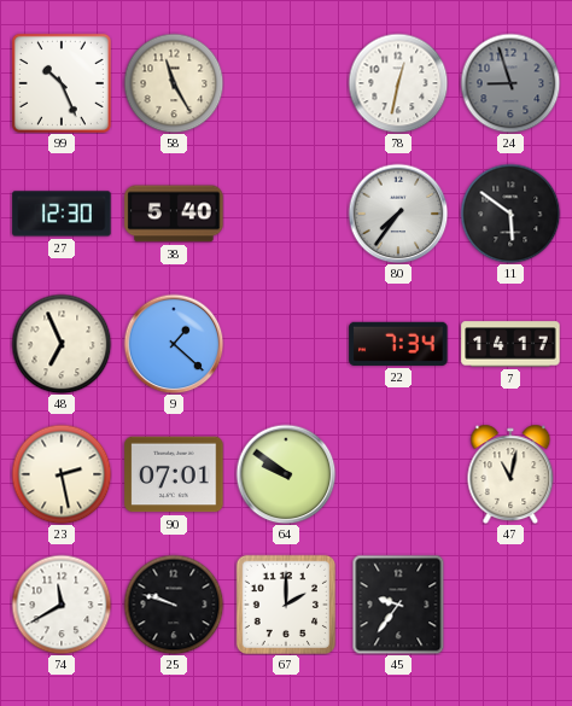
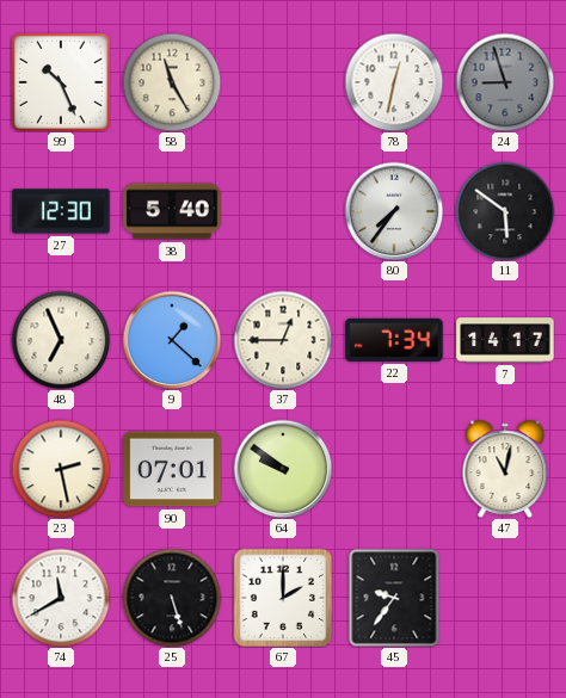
37: none -> 12:45
25: 9:48 -> 5:27
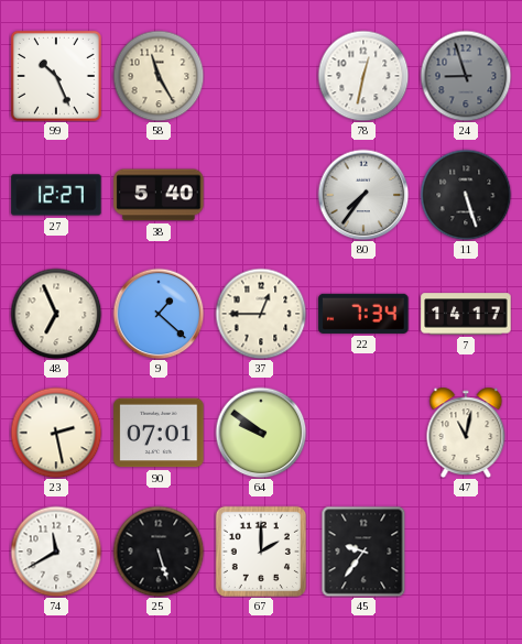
27: 12:30 -> 12:27
11: 5:51 -> 5:27
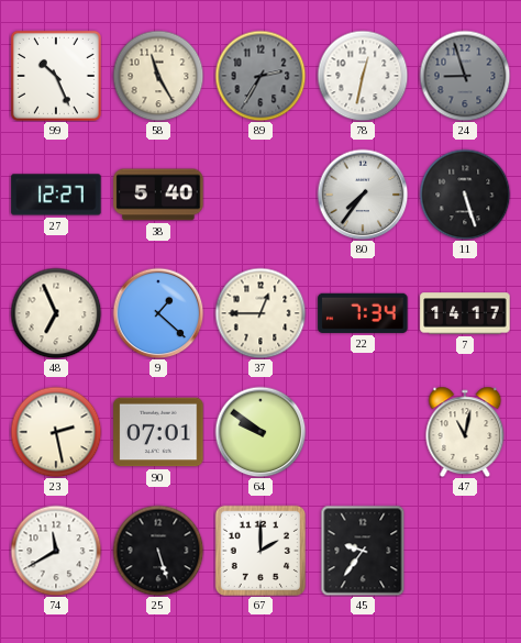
89: none -> 2:35
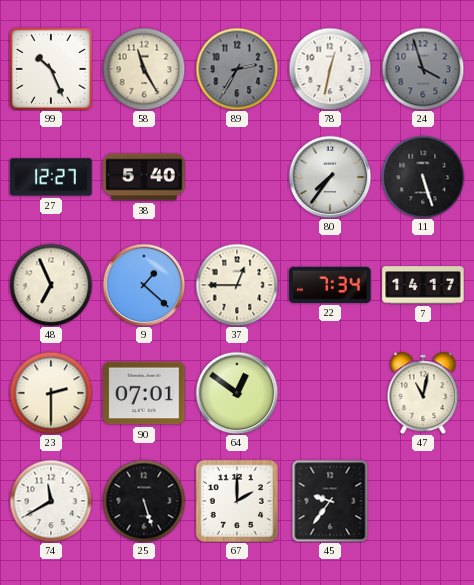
24: 8:57 -> 3:57
23: 2:28 -> 2:30
64: 9:51 -> 12:51
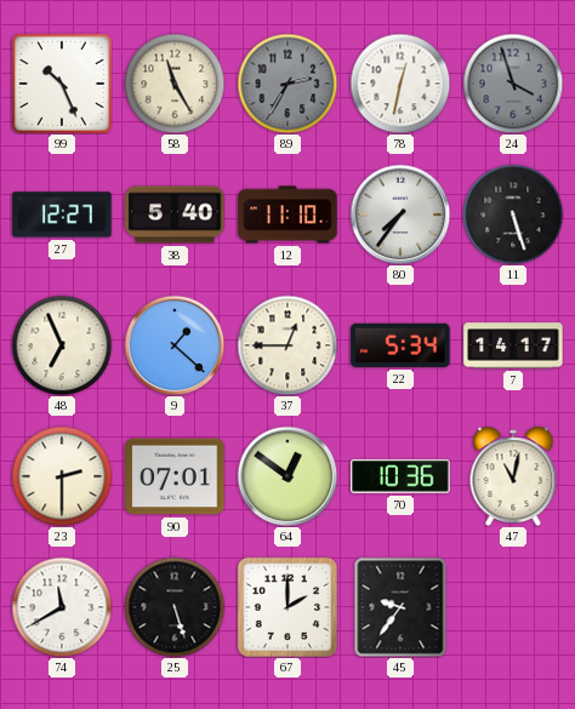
12: none -> 11:10
22: 7:34 -> 5:34
70: none -> 10:36
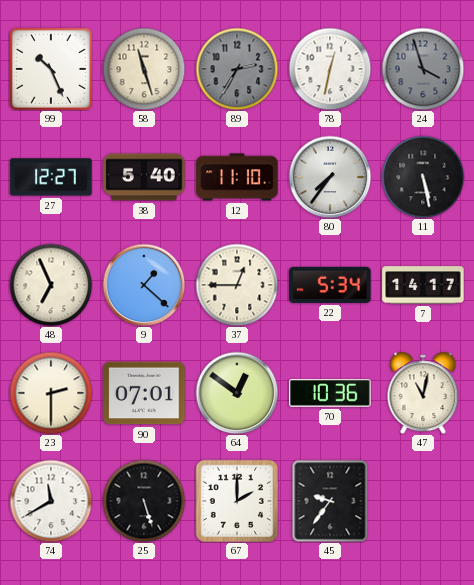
58: 11:25 -> 11:27
11: 5:27 -> 5:28
